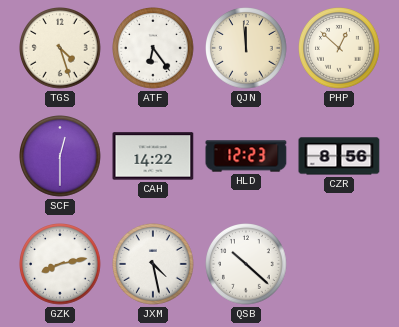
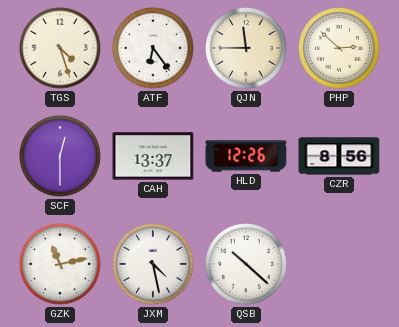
QJN: 11:59 -> 11:45
PHP: 12:52 -> 2:52
CAH: 14:22 -> 13:37
HLD: 12:23 -> 12:26
GZK: 8:13 -> 11:13
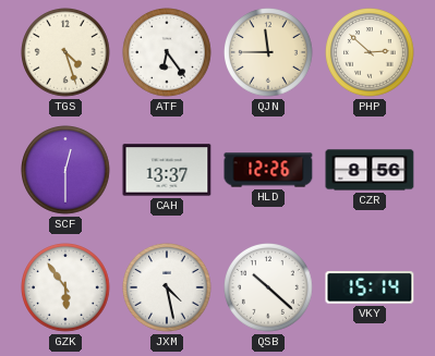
GZK: 11:13 -> 5:54
VKY: none -> 15:14
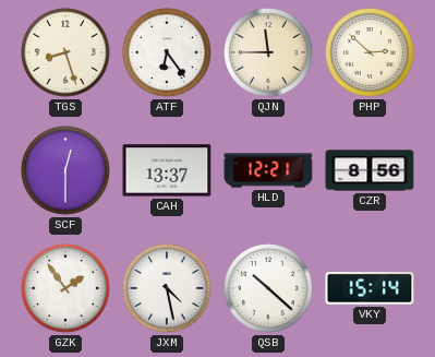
TGS: 4:27 -> 8:27
HLD: 12:26 -> 12:21
GZK: 5:54 -> 1:54
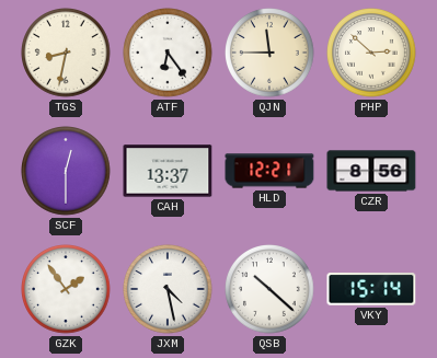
TGS: 8:27 -> 8:32
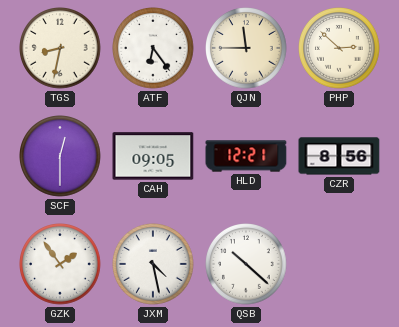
CAH: 13:37 -> 09:05
VKY: 15:14 -> none
